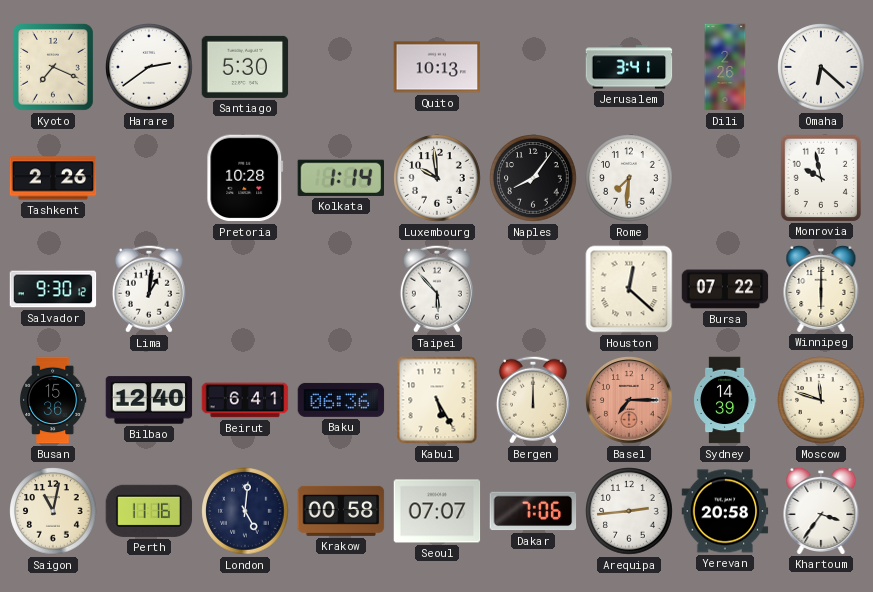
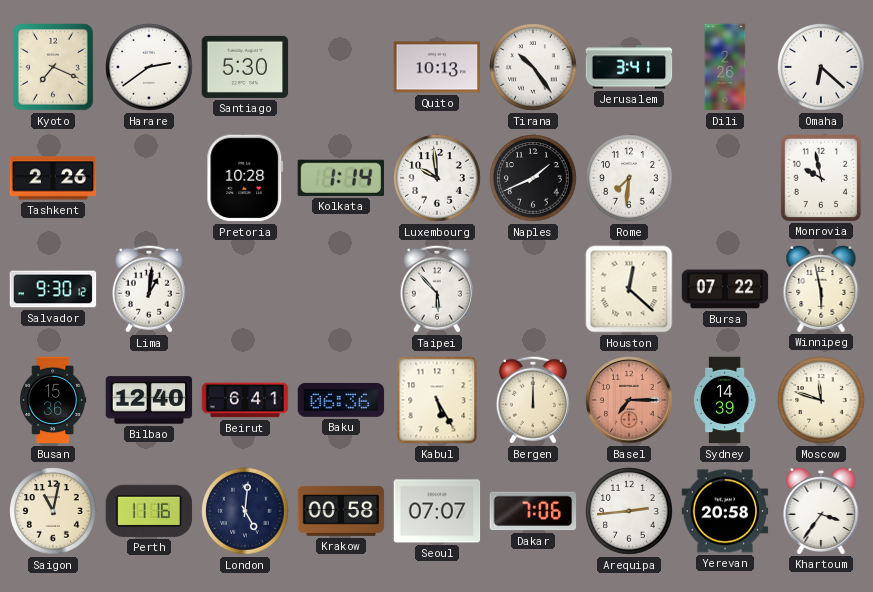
Tirana: none -> 10:24
Naples: 8:06 -> 1:41
Winnipeg: 6:00 -> 5:58
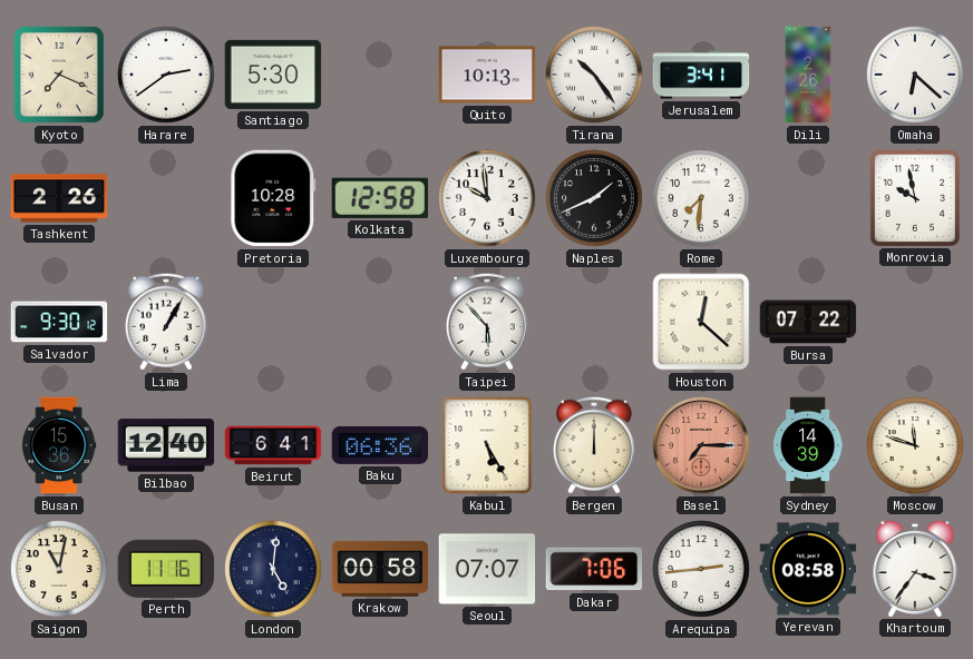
Kolkata: 1:14 -> 12:58
Lima: 1:01 -> 1:05
Winnipeg: 5:58 -> none
Yerevan: 20:58 -> 08:58
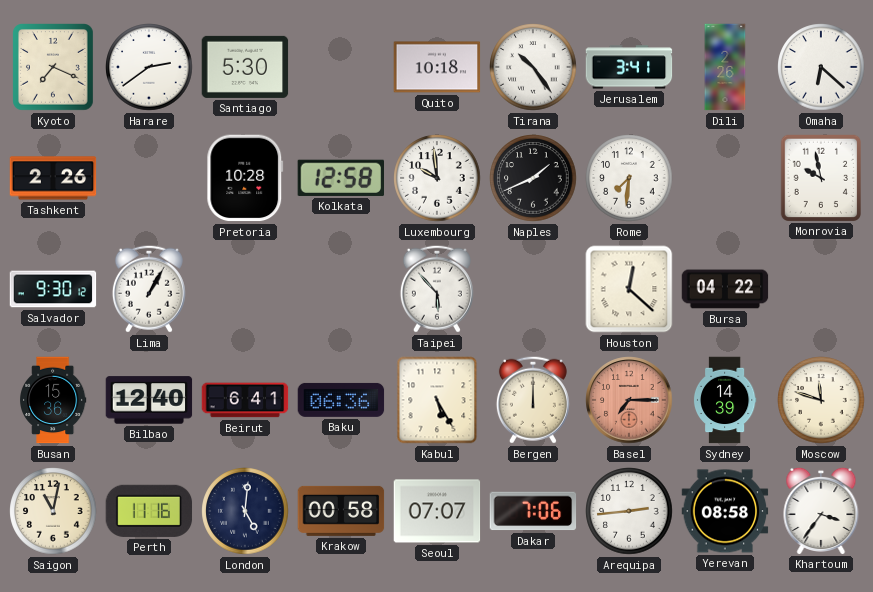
Quito: 10:13 -> 10:18
Bursa: 07:22 -> 04:22
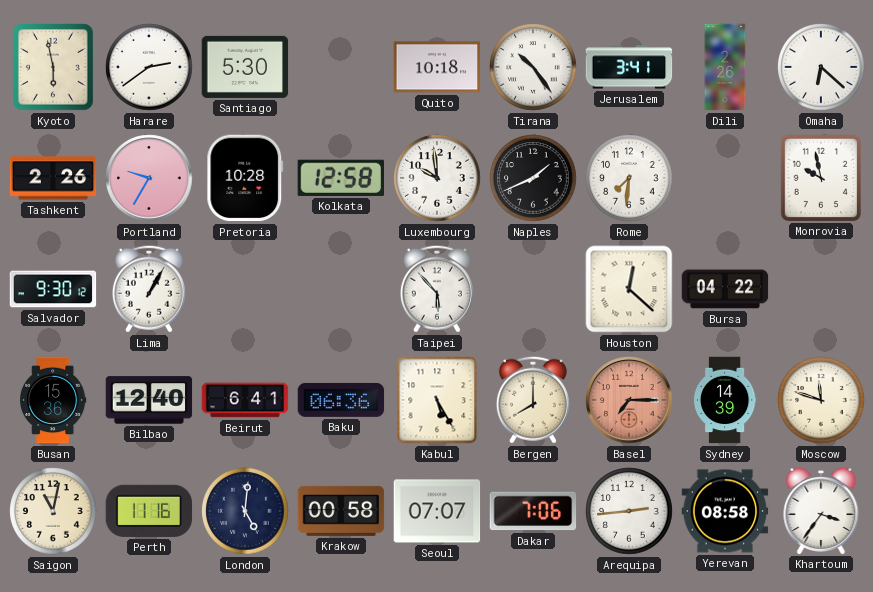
Kyoto: 7:19 -> 5:58
Portland: none -> 9:35
Bergen: 12:00 -> 8:00
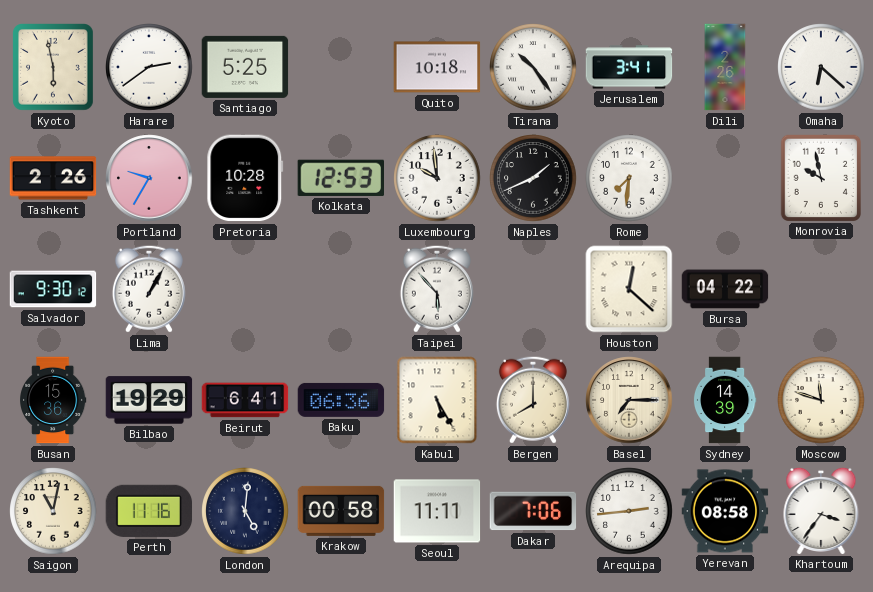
Santiago: 5:30 -> 5:25
Kolkata: 12:58 -> 12:53
Bilbao: 12:40 -> 19:29
Basel dial: salmon -> cream
Seoul: 07:07 -> 11:11
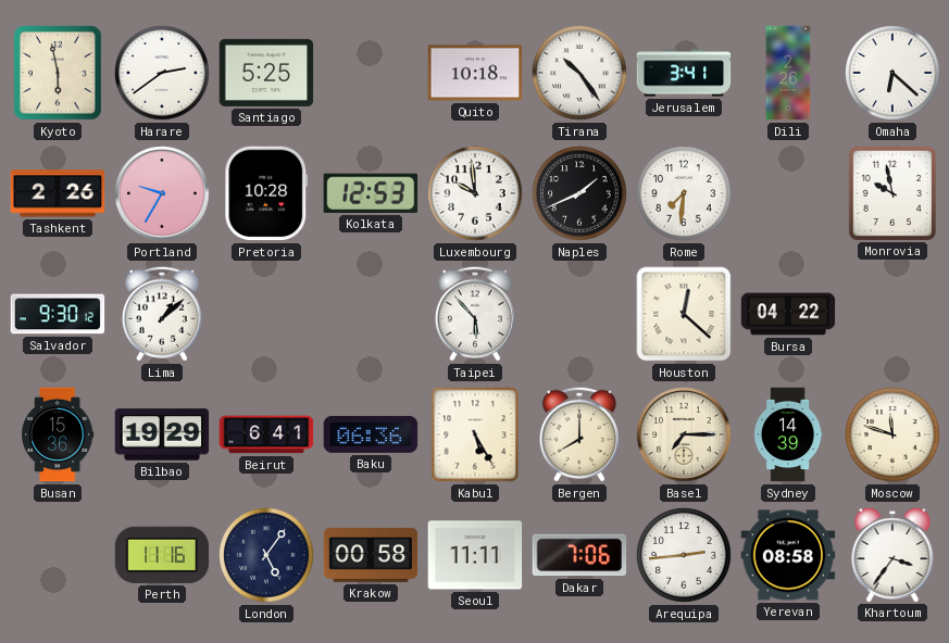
Lima: 1:05 -> 1:08
Saigon: 11:02 -> none
London: 5:01 -> 5:06
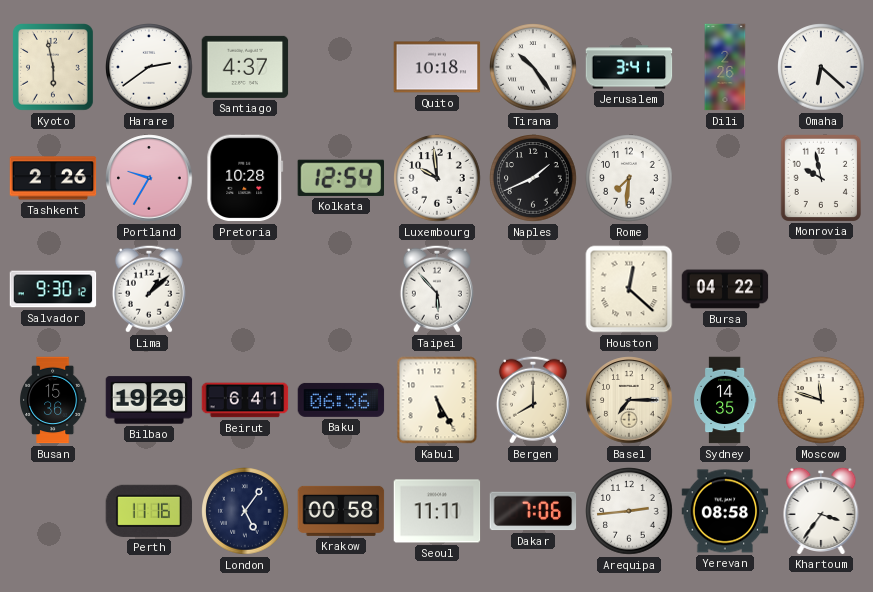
Santiago: 5:25 -> 4:37
Kolkata: 12:53 -> 12:54
Sydney: 14:39 -> 14:35
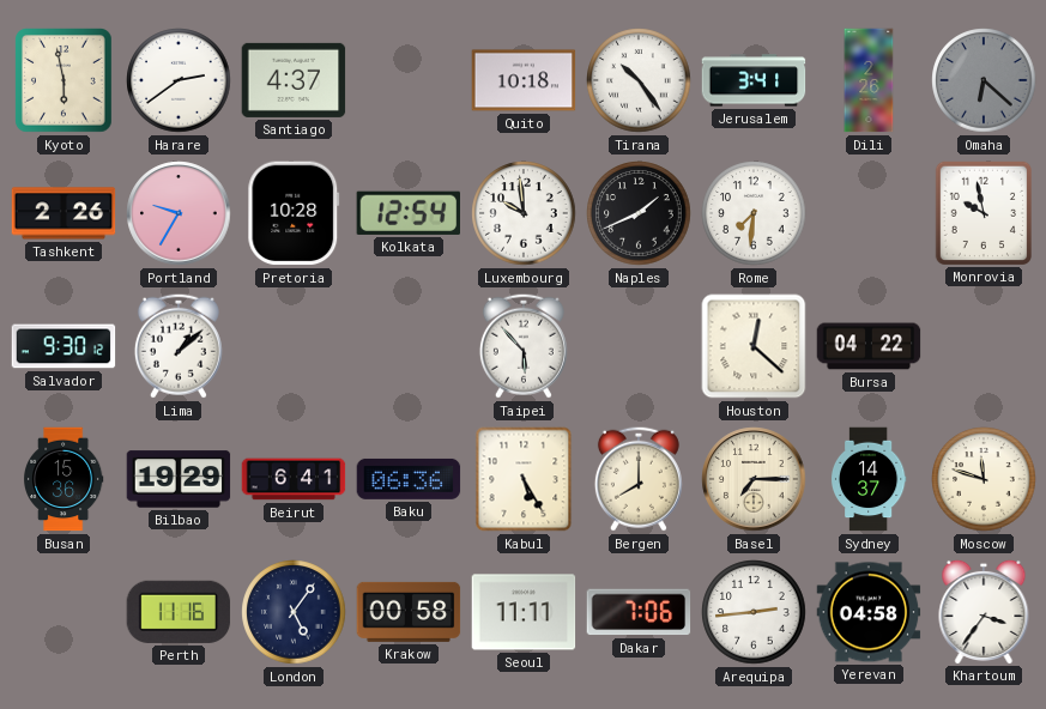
Omaha dial: white -> grey
Sydney: 14:35 -> 14:37
Yerevan: 08:58 -> 04:58
